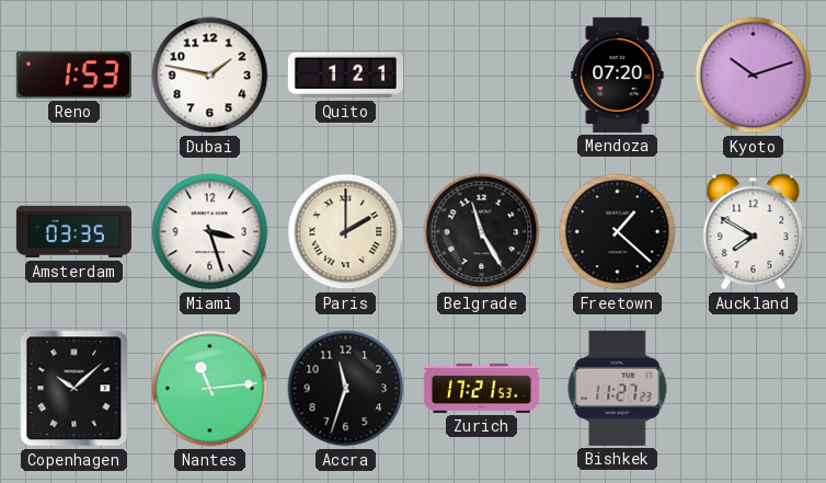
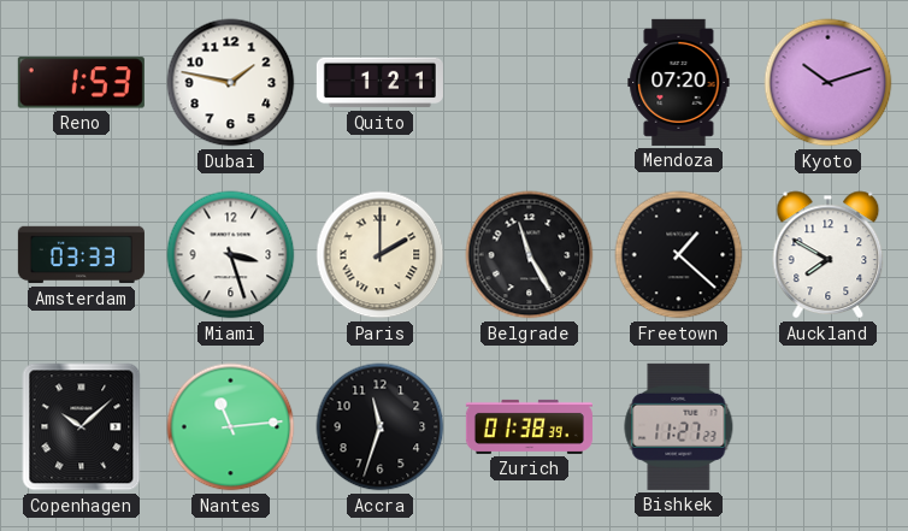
Amsterdam: 03:35 -> 03:33
Zurich: 17:21 -> 01:38
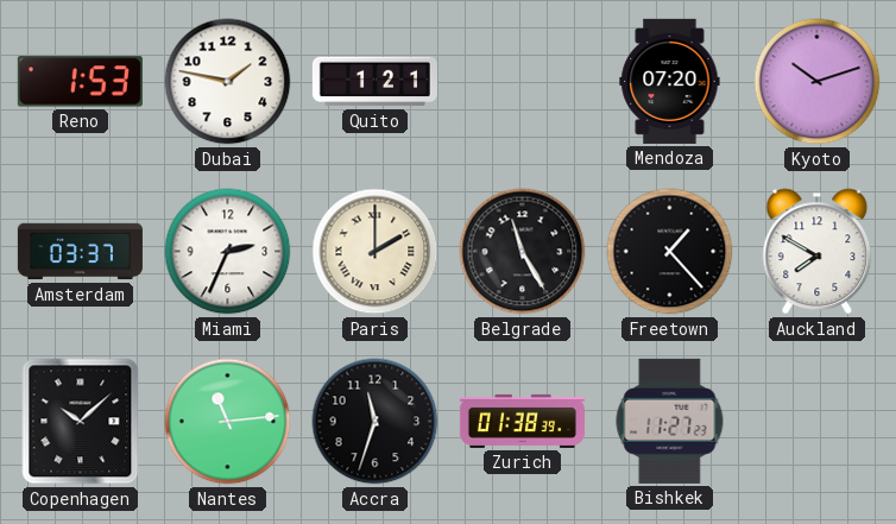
Amsterdam: 03:33 -> 03:37
Miami: 3:27 -> 2:34
Freetown: 1:22 -> 1:23
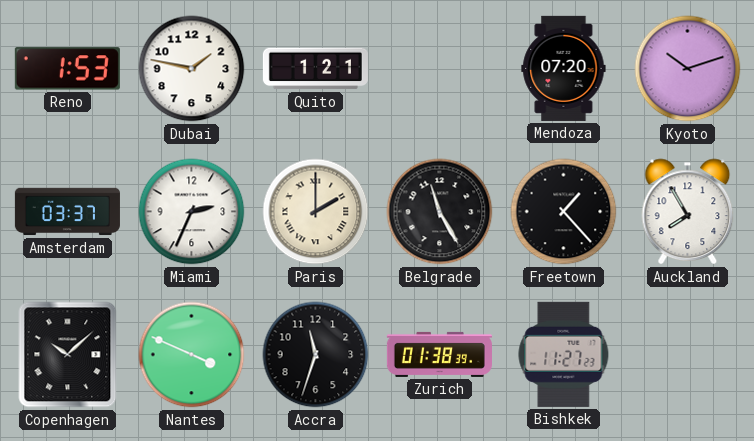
Auckland: 7:50 -> 7:55
Nantes: 11:14 -> 3:49
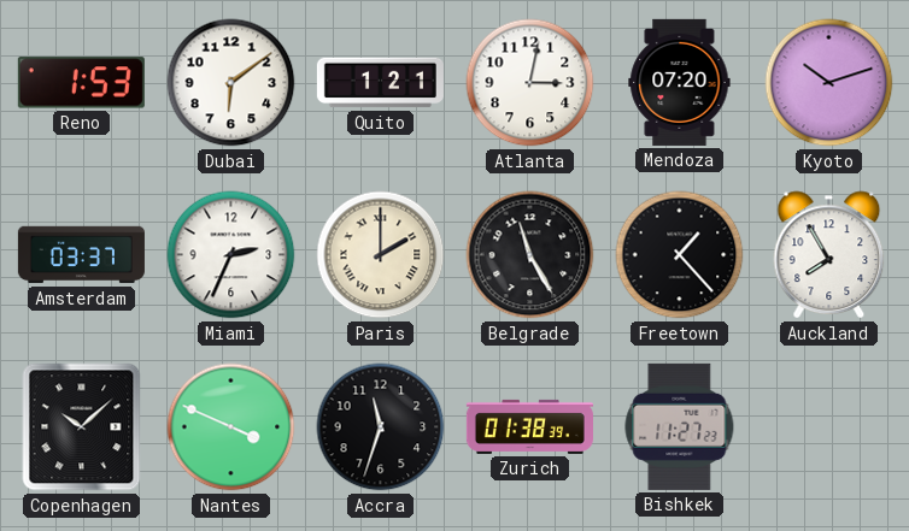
Dubai: 1:47 -> 6:09
Atlanta: none -> 3:02
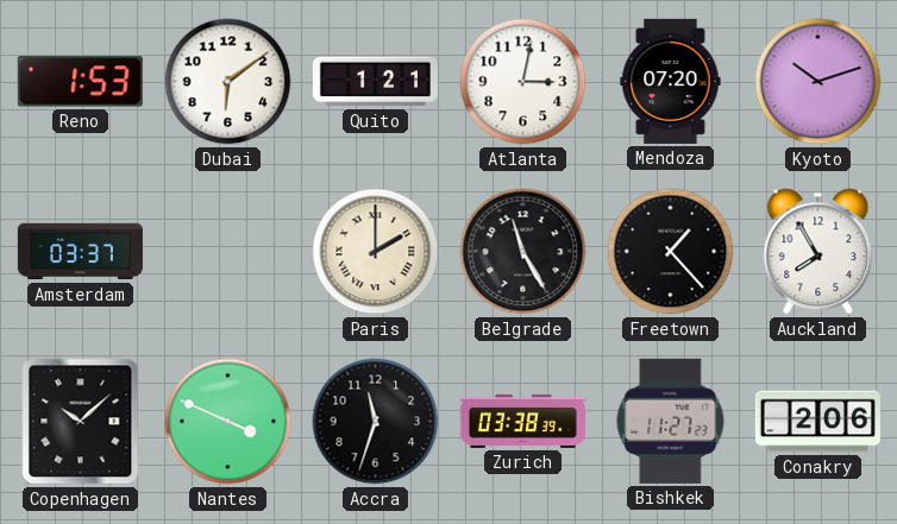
Miami: 2:34 -> none
Zurich: 01:38 -> 03:38
Conakry: none -> 2:06
